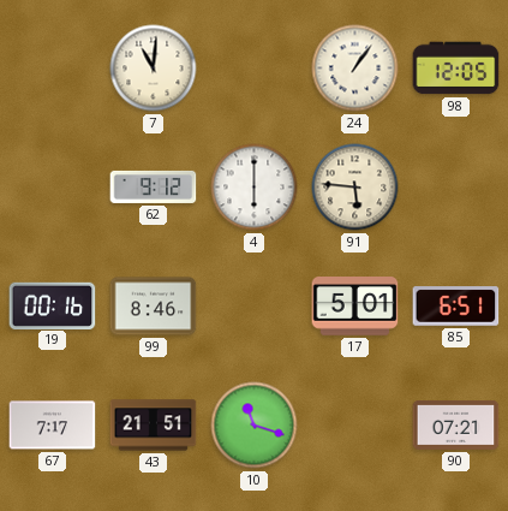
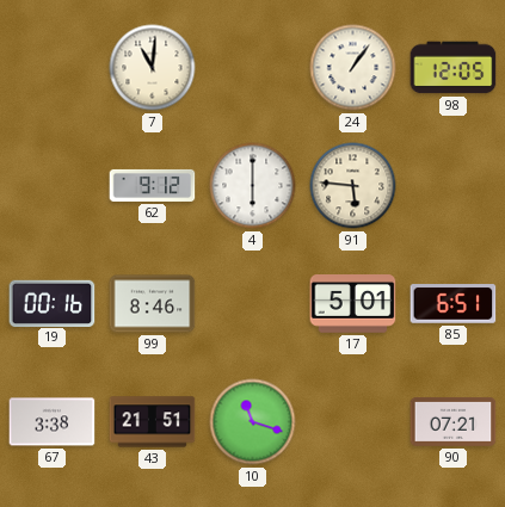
67: 7:17 -> 3:38
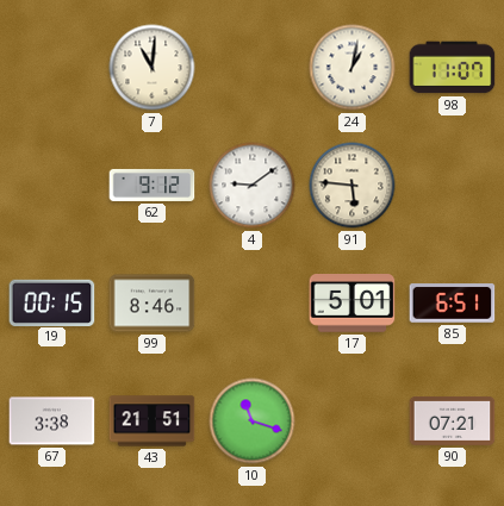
24: 1:06 -> 1:02
98: 12:05 -> 11:07
4: 6:00 -> 9:09
19: 00:16 -> 00:15
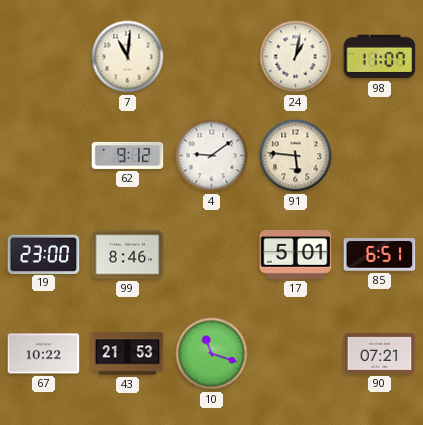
19: 00:15 -> 23:00
67: 3:38 -> 10:22
43: 21:51 -> 21:53
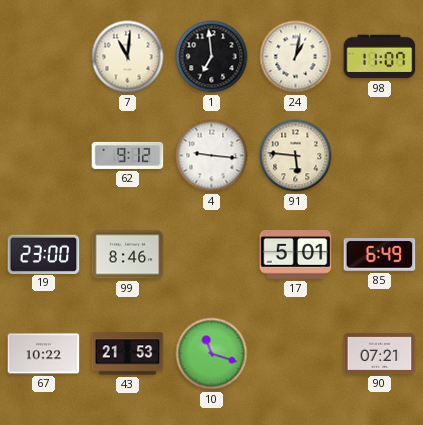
1: none -> 6:59
4: 9:09 -> 9:16
85: 6:51 -> 6:49
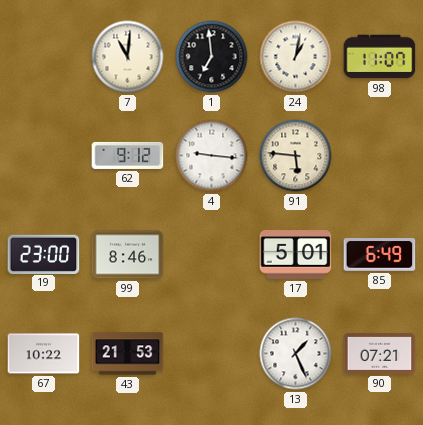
10: 11:18 -> none
13: none -> 1:26
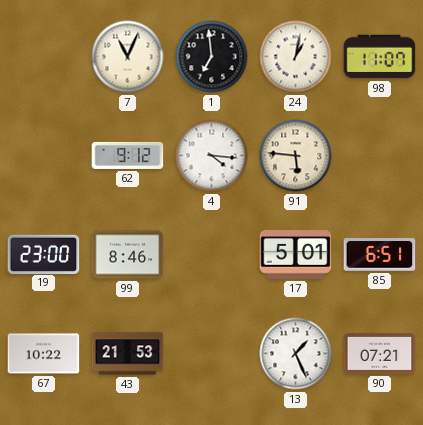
7: 11:01 -> 11:04
4: 9:16 -> 4:16
85: 6:49 -> 6:51
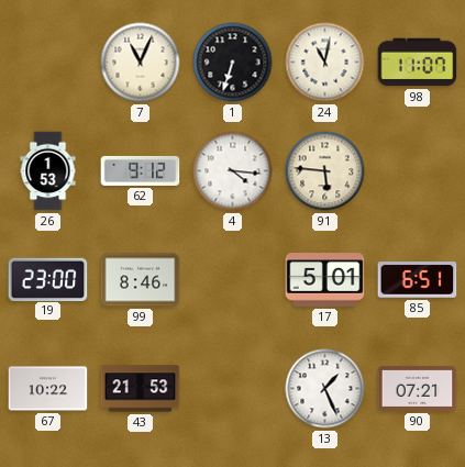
1: 6:59 -> 6:33
24: 1:02 -> 11:02
26: none -> 1:53
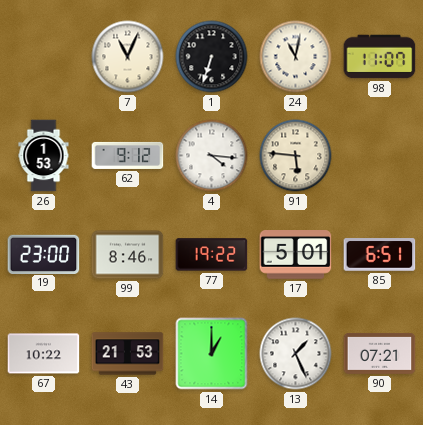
77: none -> 19:22
14: none -> 1:00
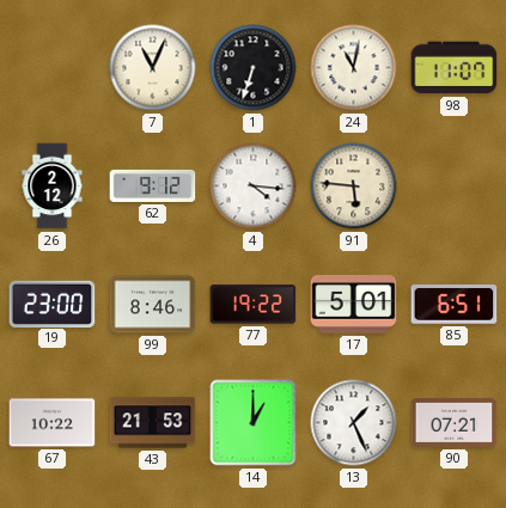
26: 1:53 -> 2:12
